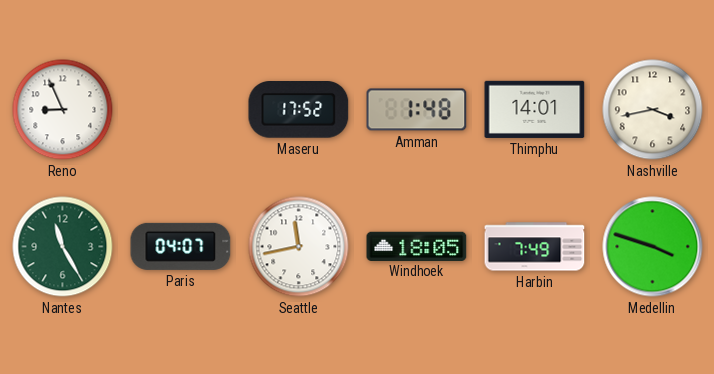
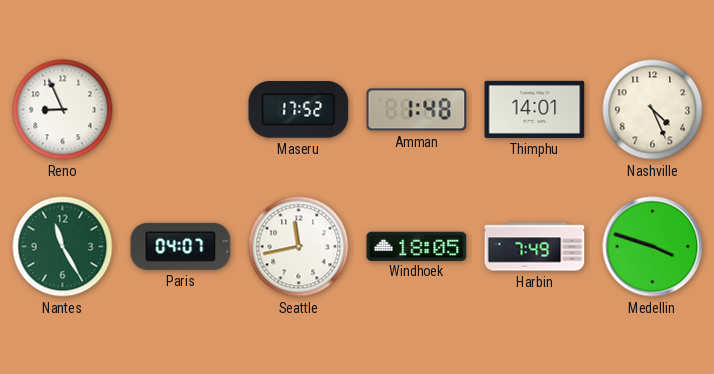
Nashville: 3:43 -> 4:26
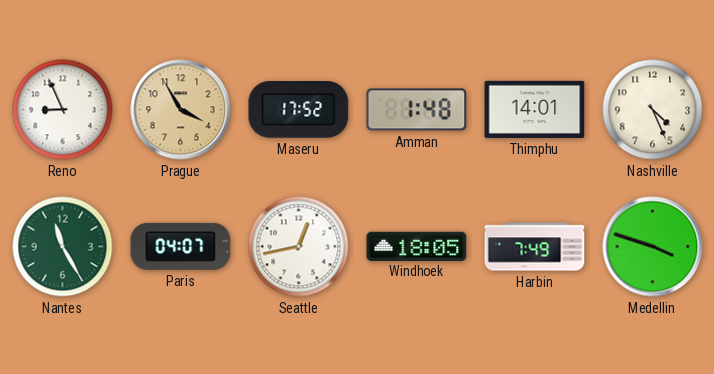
Prague: none -> 3:55
Seattle: 11:43 -> 12:43
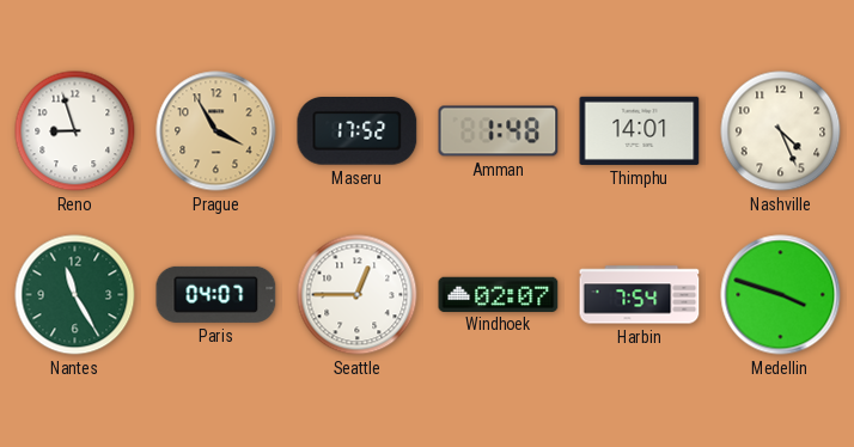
Reno: 8:56 -> 8:57
Seattle: 12:43 -> 12:45
Windhoek: 18:05 -> 02:07
Harbin: 7:49 -> 7:54
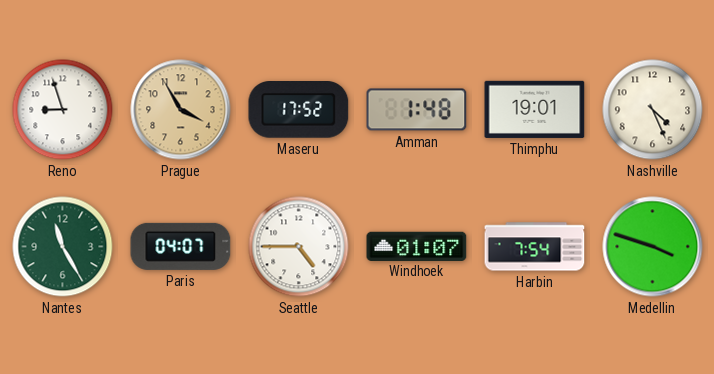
Thimphu: 14:01 -> 19:01
Seattle: 12:45 -> 4:45
Windhoek: 02:07 -> 01:07
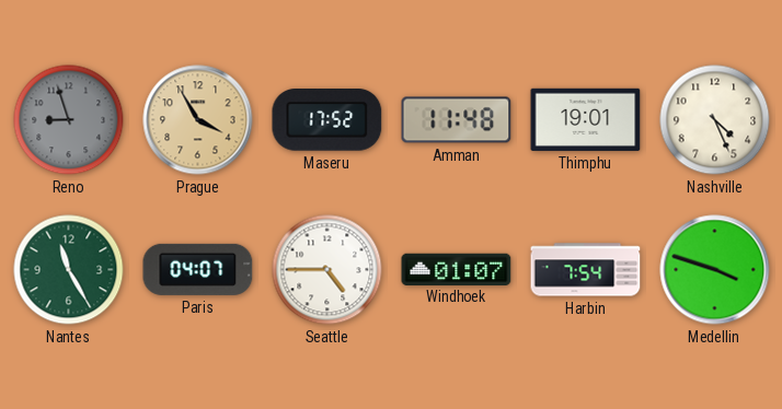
Reno dial: white -> grey
Amman: 1:48 -> 11:48
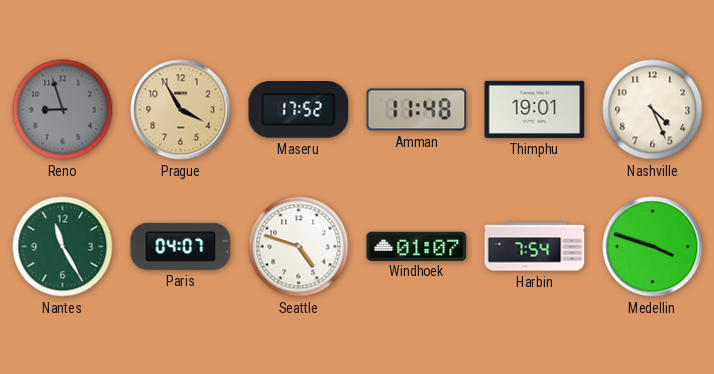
Seattle: 4:45 -> 4:48
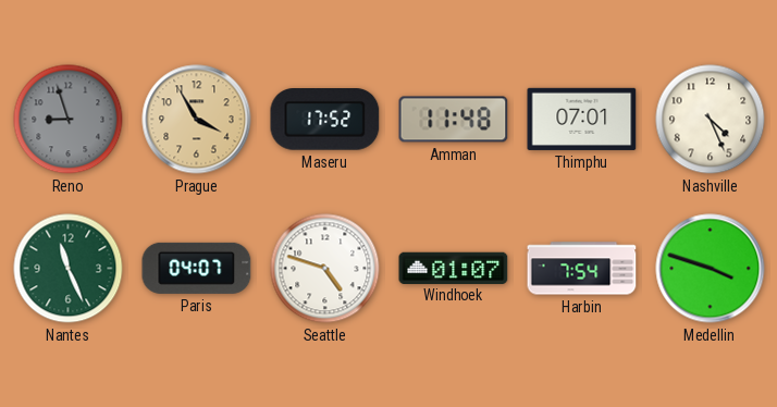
Thimphu: 19:01 -> 07:01
Nantes: 11:25 -> 11:26
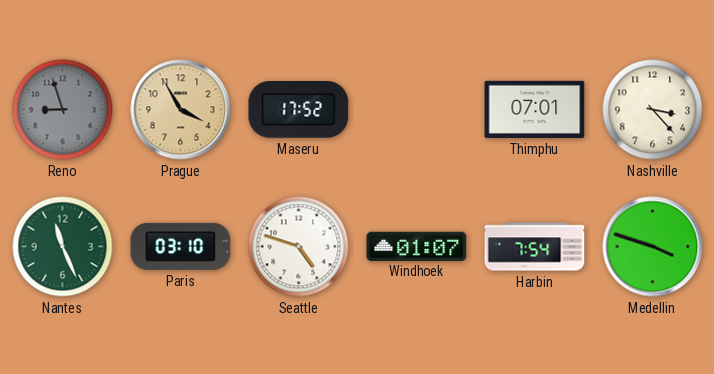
Amman: 11:48 -> none
Nashville: 4:26 -> 3:23
Paris: 04:07 -> 03:10
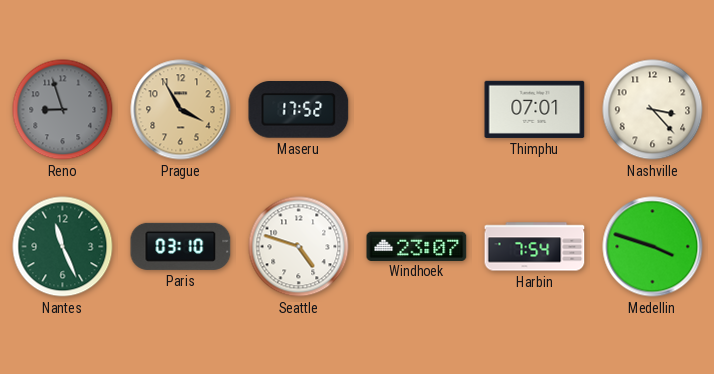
Windhoek: 01:07 -> 23:07
